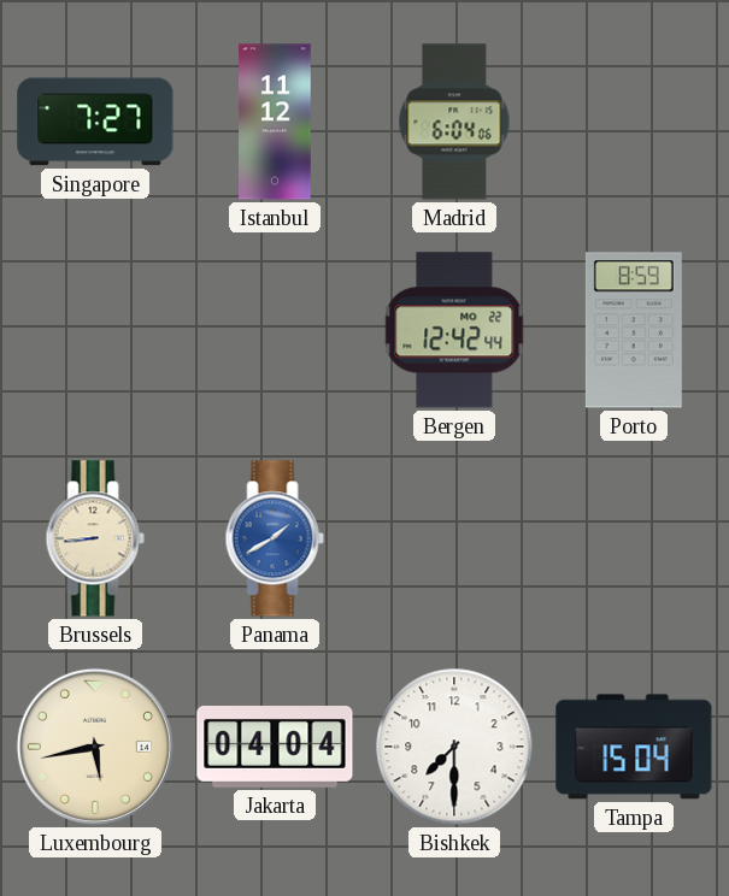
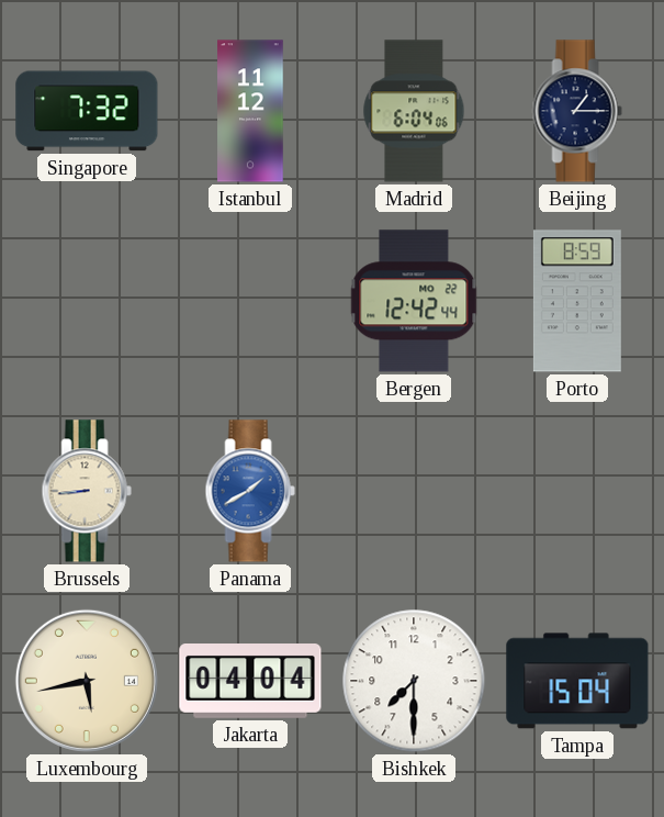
Singapore: 7:27 -> 7:32
Beijing: none -> 1:15
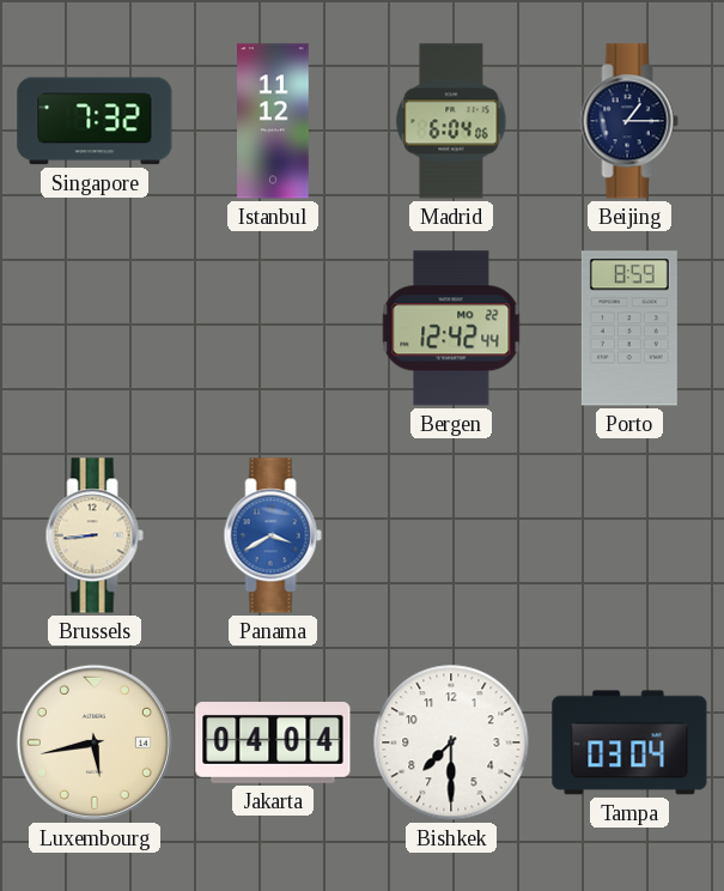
Panama: 1:40 -> 3:40
Tampa: 15:04 -> 03:04
